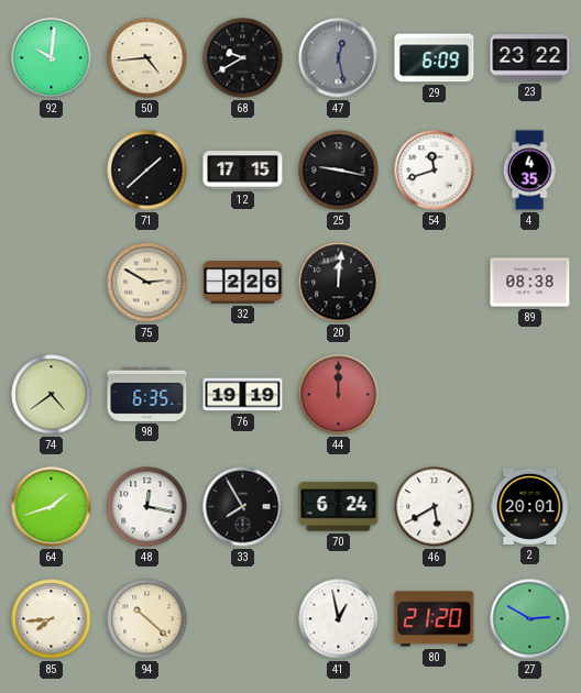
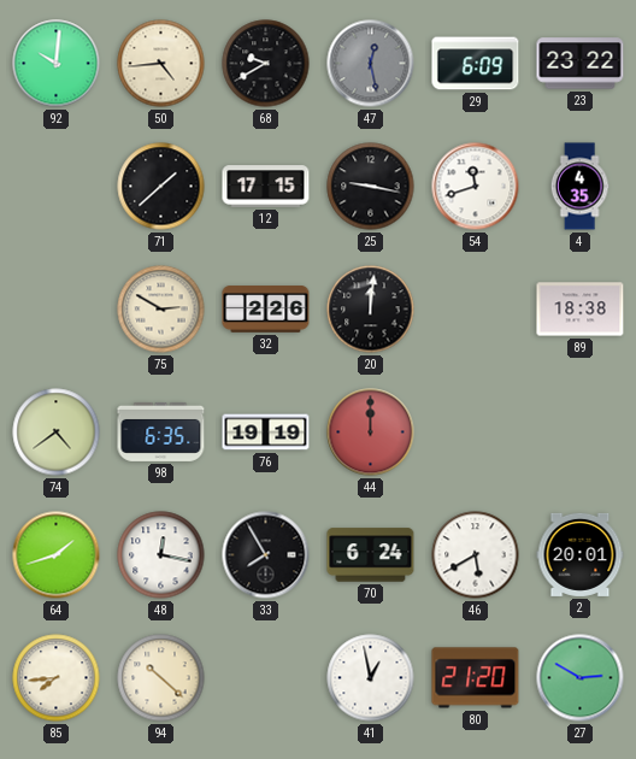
89: 08:38 -> 18:38
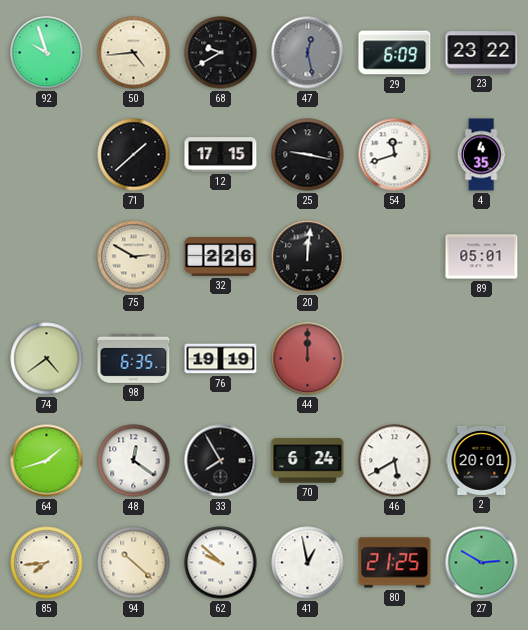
92: 10:01 -> 9:57
89: 18:38 -> 05:01
48: 12:17 -> 12:21
62: none -> 9:52
80: 21:20 -> 21:25
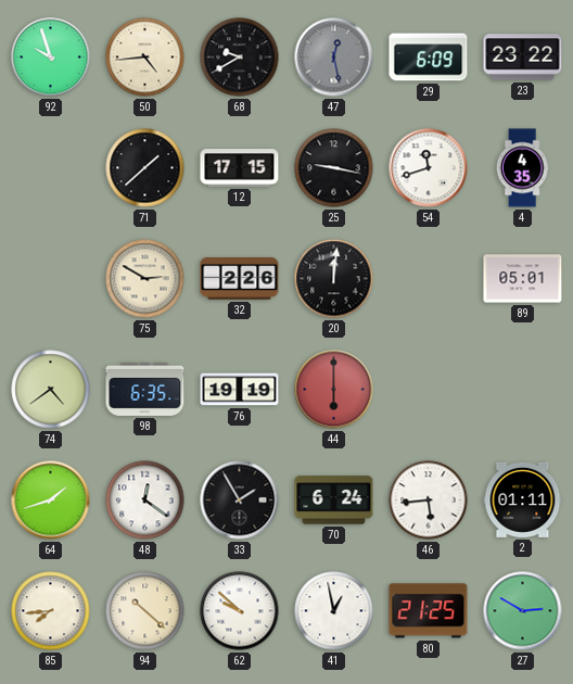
44: 12:00 -> 6:00
33: 7:55 -> 1:55
46: 5:40 -> 5:44
2: 20:01 -> 01:11
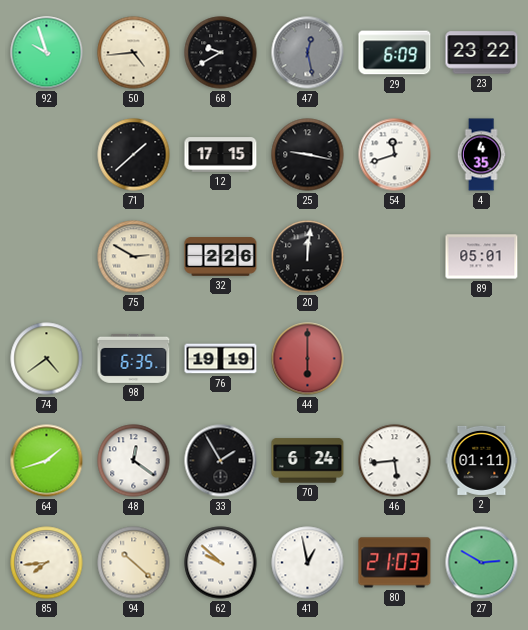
80: 21:25 -> 21:03
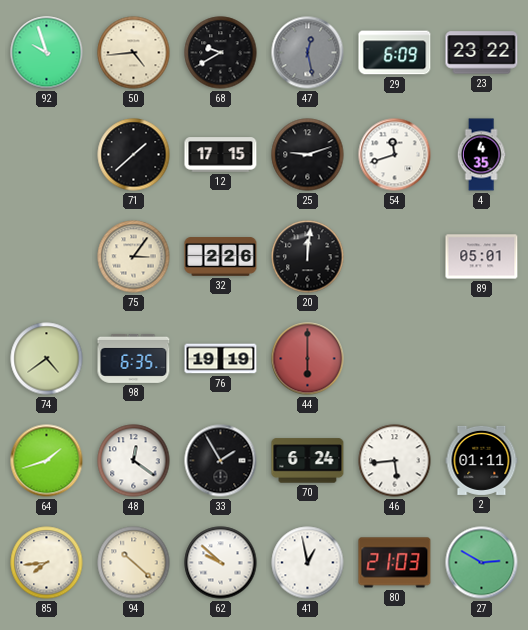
25: 9:17 -> 9:12
75: 2:50 -> 3:06
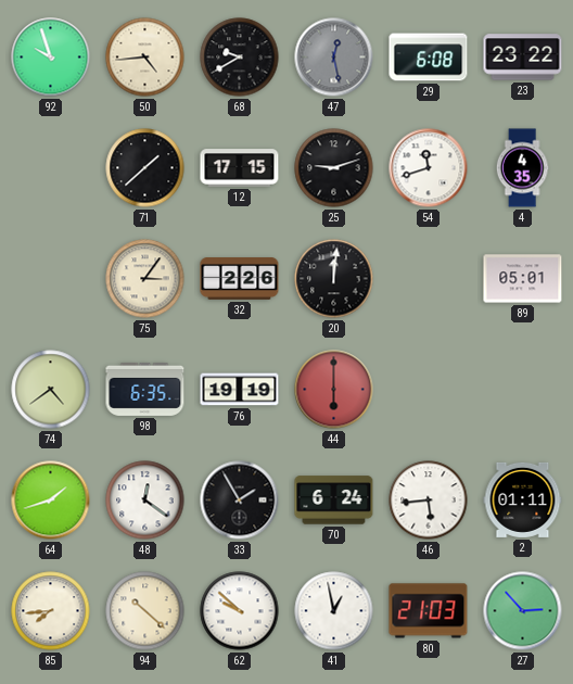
29: 6:09 -> 6:08
27: 2:50 -> 2:53
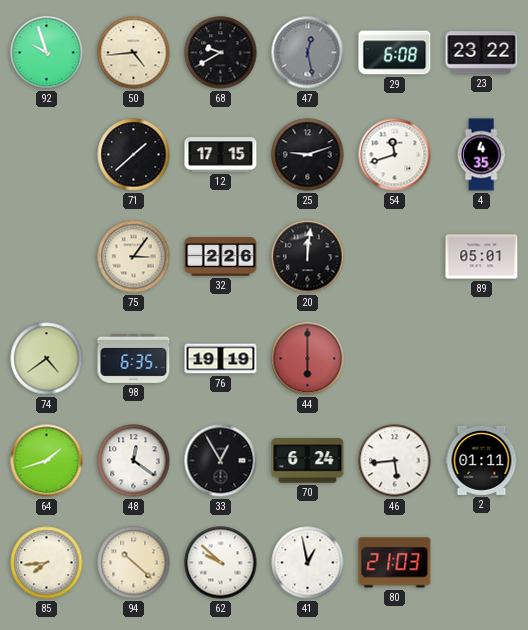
33: 1:55 -> 12:55
27: 2:53 -> none
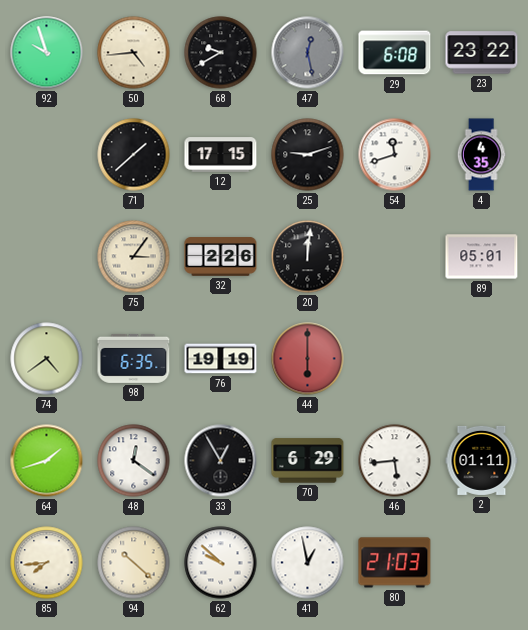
70: 6:24 -> 6:29
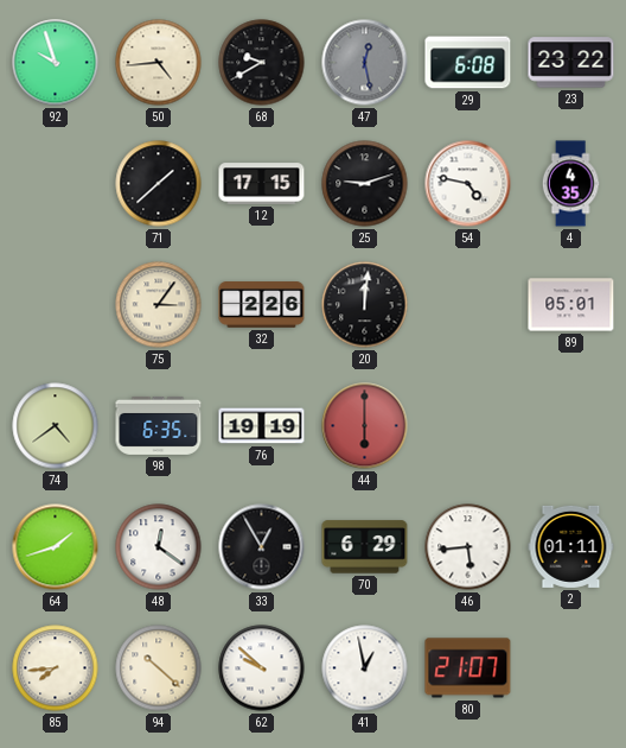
54: 11:42 -> 4:47
80: 21:03 -> 21:07
